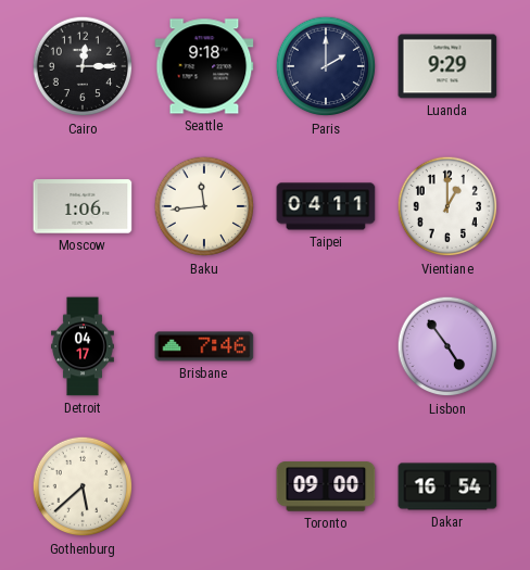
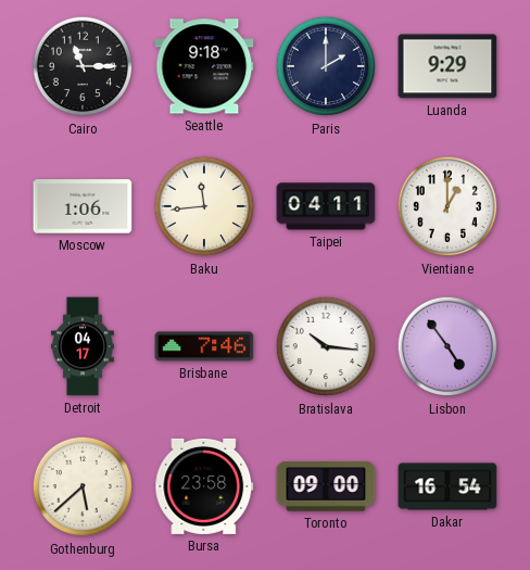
Cairo: 12:15 -> 11:15
Bratislava: none -> 10:16
Bursa: none -> 23:58
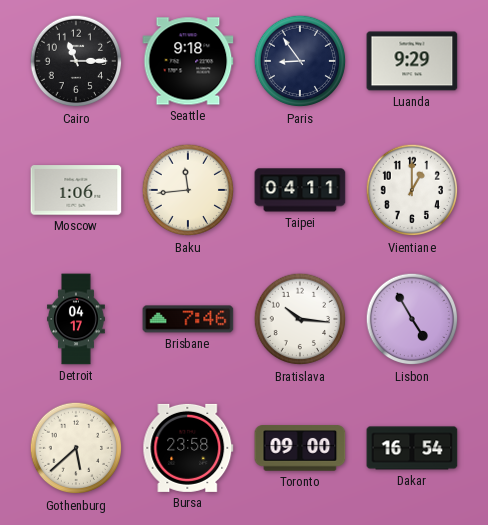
Paris: 2:00 -> 8:54
Lisbon: 4:54 -> 4:55
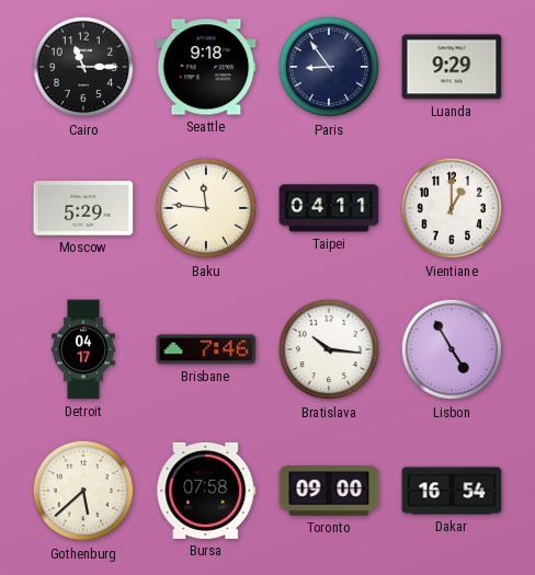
Moscow: 1:06 -> 5:29
Baku: 11:44 -> 11:46
Bursa: 23:58 -> 07:58
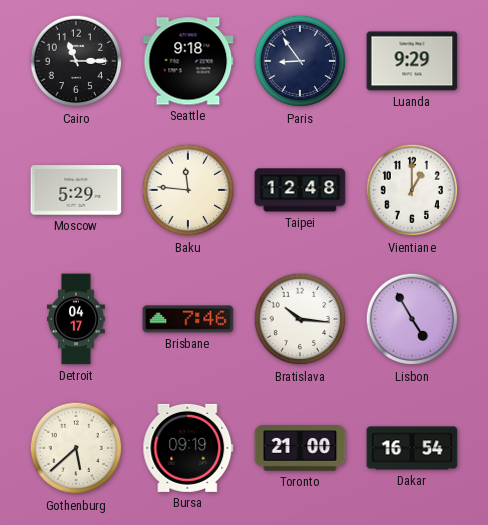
Taipei: 04:11 -> 12:48
Bursa: 07:58 -> 09:19
Toronto: 09:00 -> 21:00
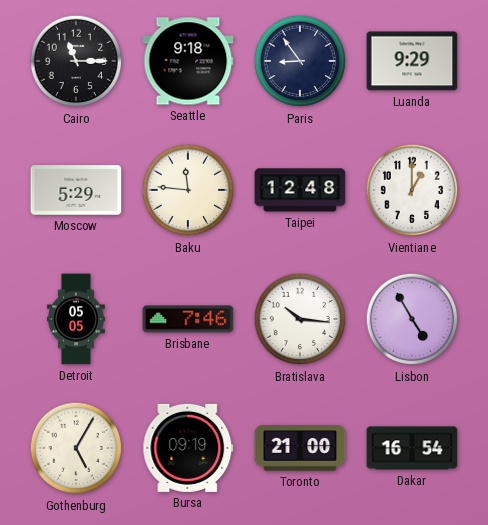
Detroit: 04:17 -> 05:05
Gothenburg: 5:38 -> 5:05
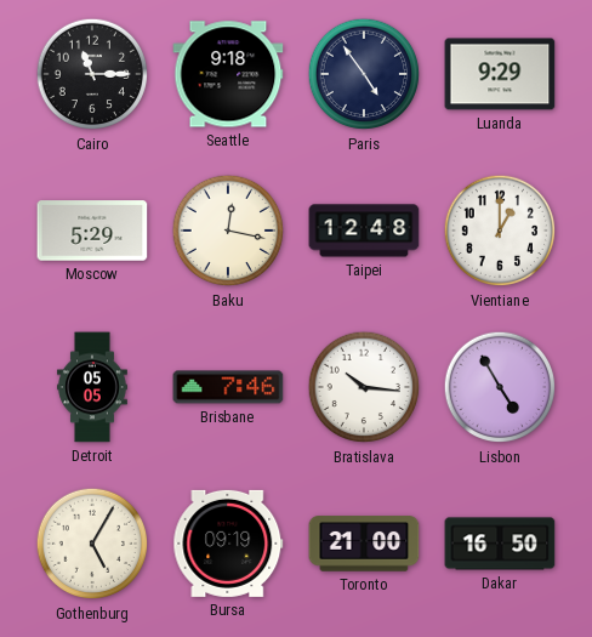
Paris: 8:54 -> 4:54
Baku: 11:46 -> 12:17
Dakar: 16:54 -> 16:50
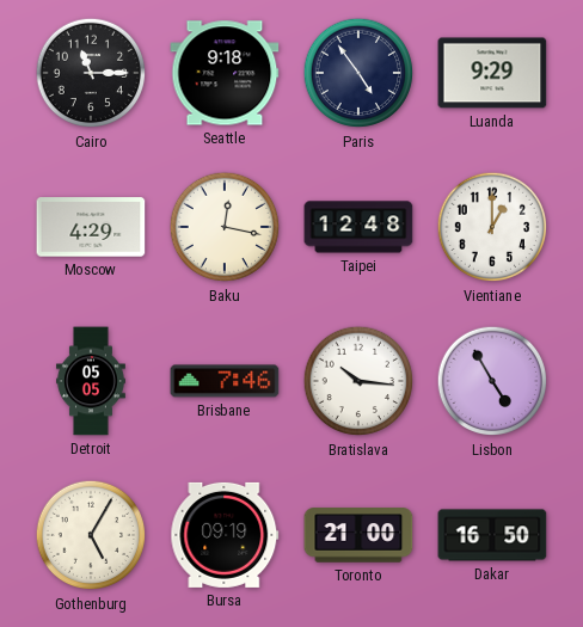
Moscow: 5:29 -> 4:29
